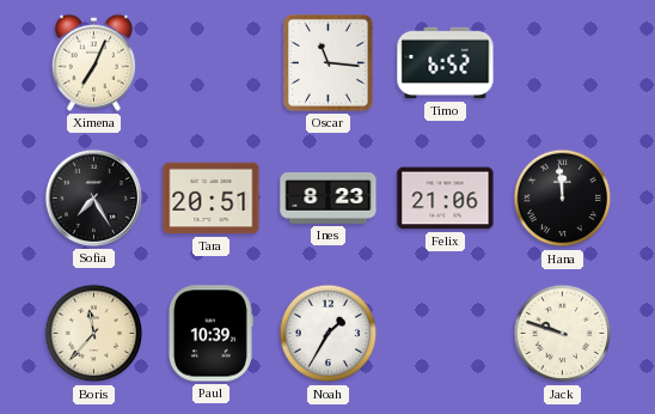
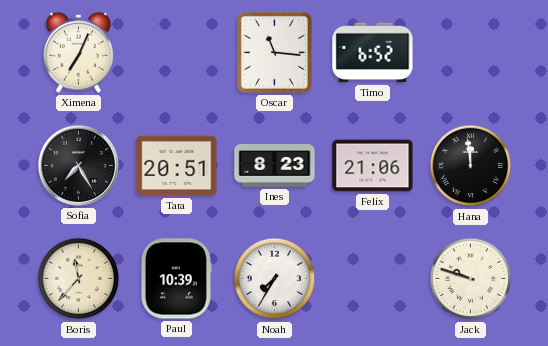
Noah: 1:35 -> 7:35
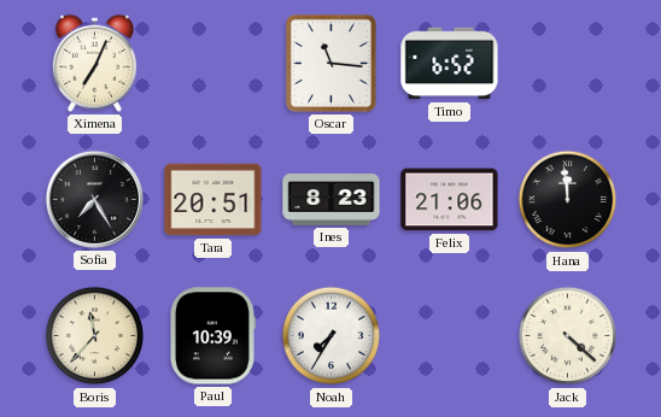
Jack: 9:48 -> 4:22
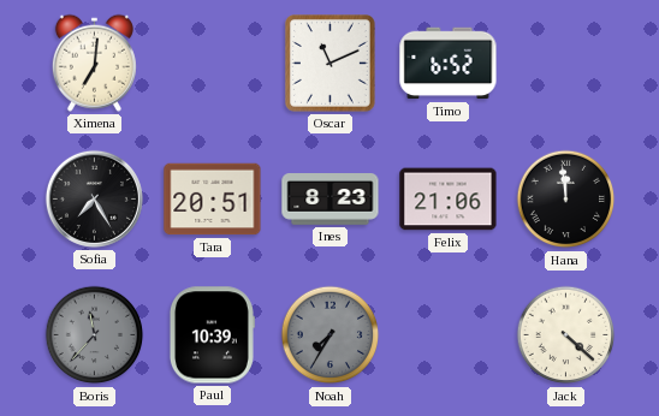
Ximena: 7:04 -> 7:01
Oscar: 11:16 -> 11:11
Boris dial: cream -> grey
Noah dial: white -> grey
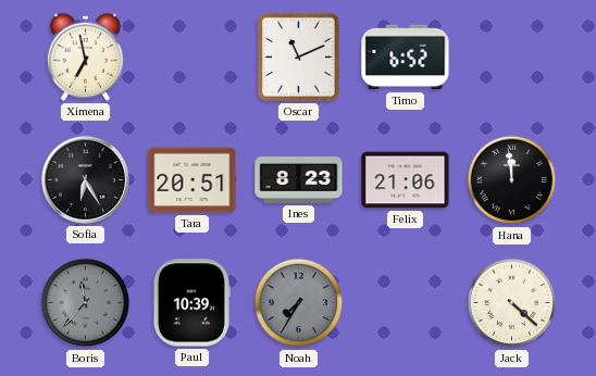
Ximena: 7:01 -> 6:58
Sofia: 7:25 -> 6:25
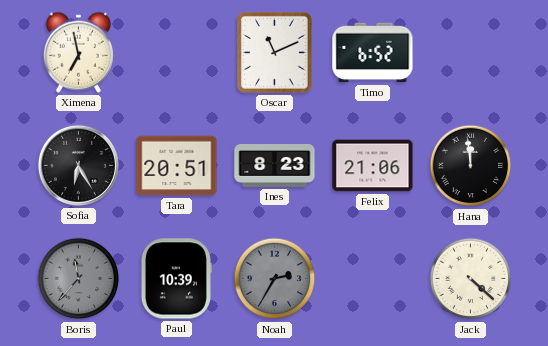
Noah: 7:35 -> 2:35
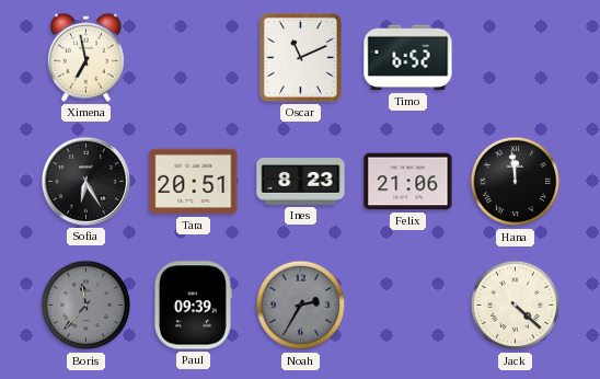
Paul: 10:39 -> 09:39
